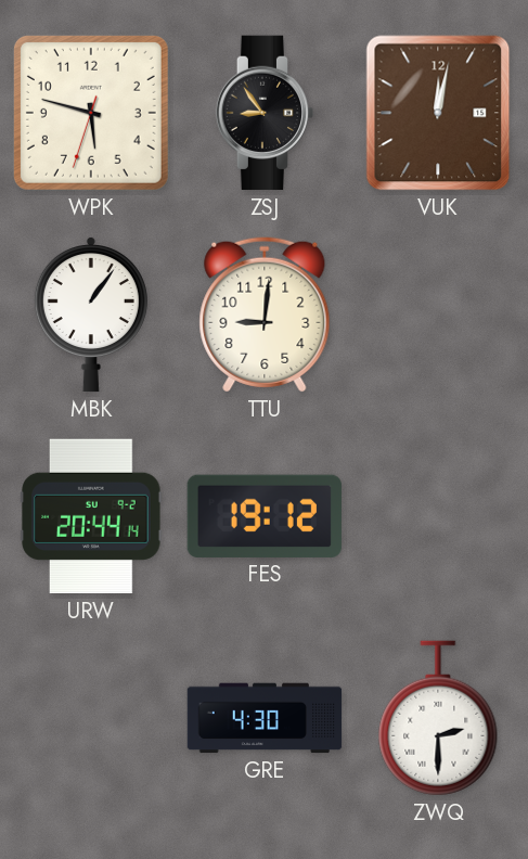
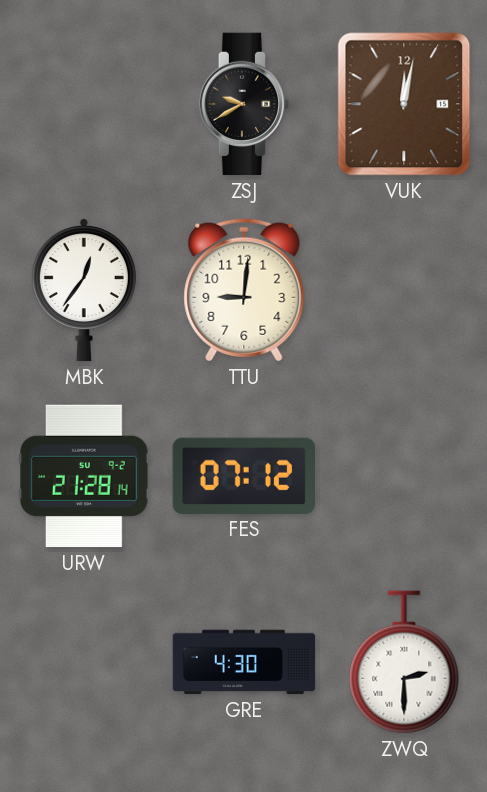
WPK: 5:47 -> none
ZSJ: 8:54 -> 9:40
MBK: 1:06 -> 12:36
URW: 20:44 -> 21:28
FES: 19:12 -> 07:12
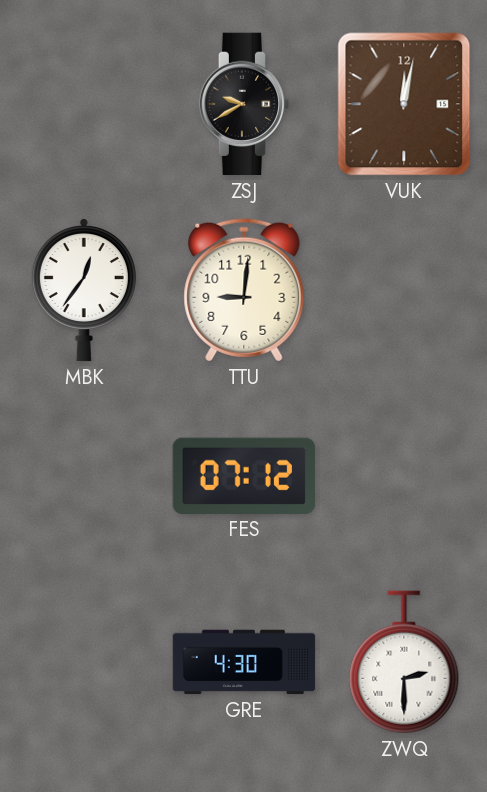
URW: 21:28 -> none
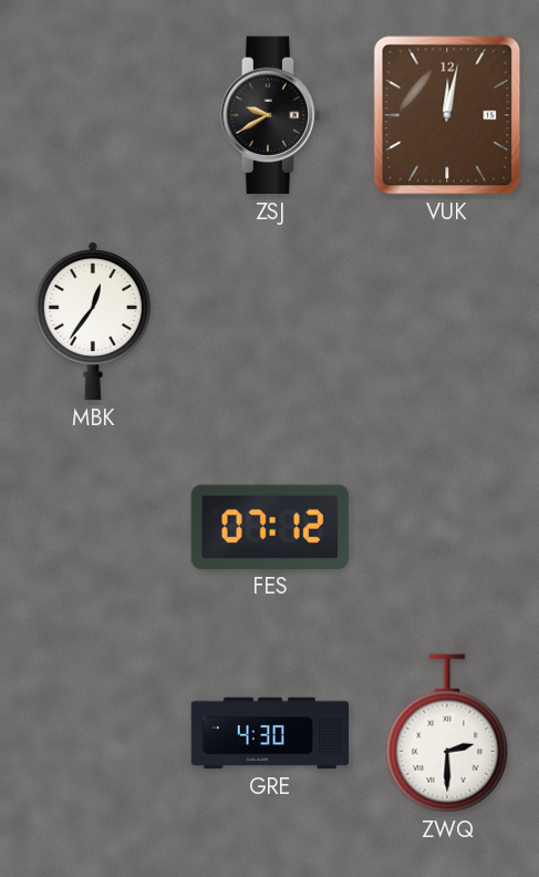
TTU: 9:01 -> none
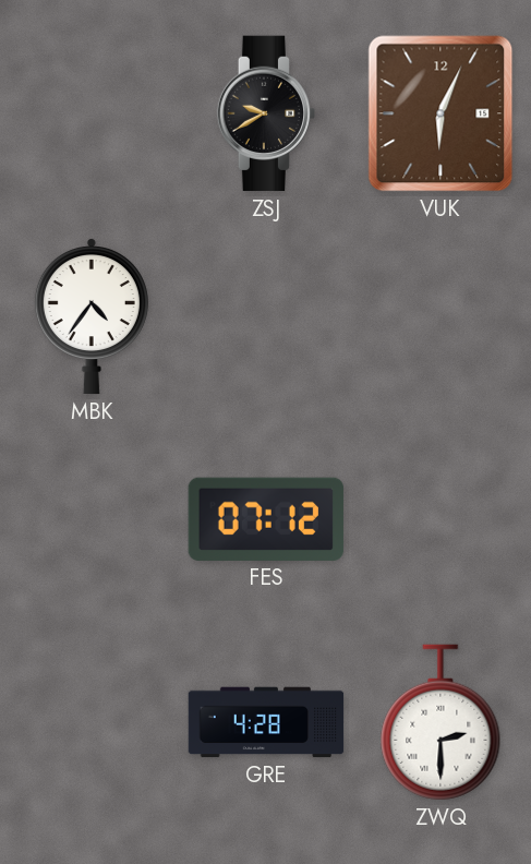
VUK: 12:02 -> 6:04
MBK: 12:36 -> 4:36
GRE: 4:30 -> 4:28
